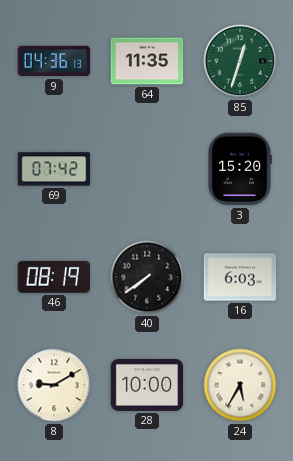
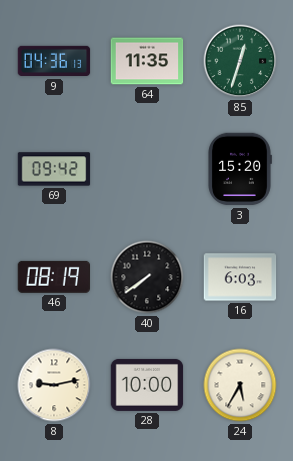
69: 07:42 -> 09:42
8: 9:10 -> 9:13
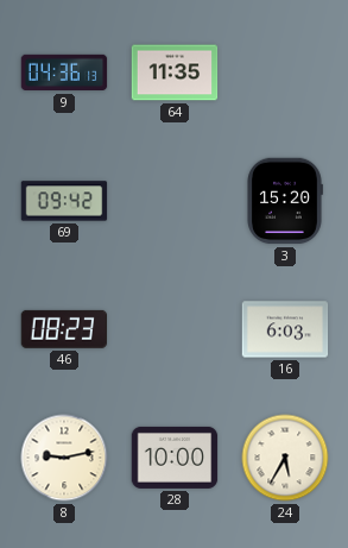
85: 12:33 -> none
46: 08:19 -> 08:23
40: 7:39 -> none
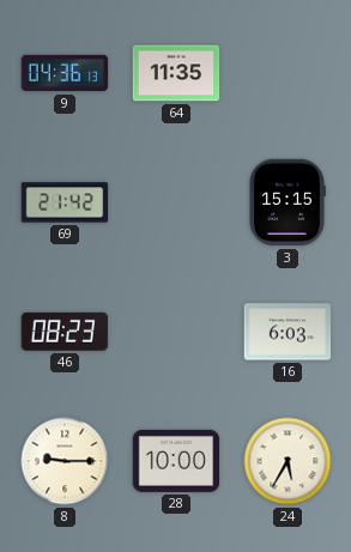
69: 09:42 -> 21:42
3: 15:20 -> 15:15
8: 9:13 -> 9:15
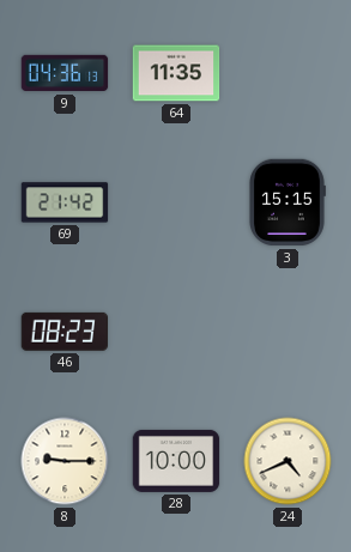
16: 6:03 -> none
24: 5:35 -> 4:41
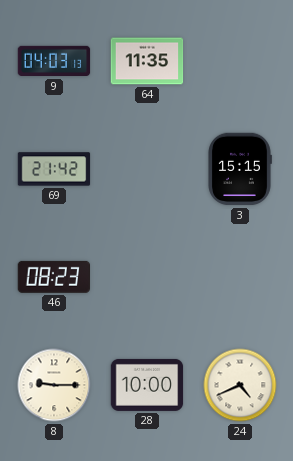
9: 04:36 -> 04:03
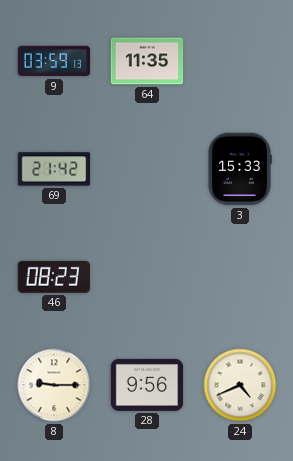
9: 04:03 -> 03:59
3: 15:15 -> 15:33
28: 10:00 -> 9:56
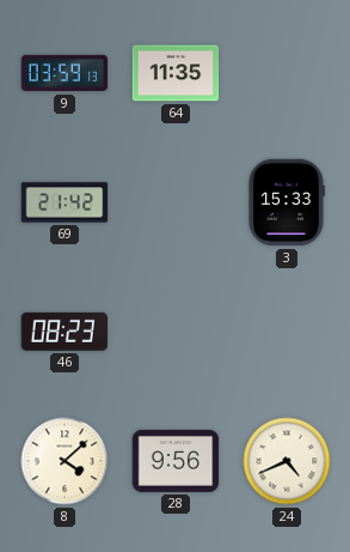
8: 9:15 -> 4:08
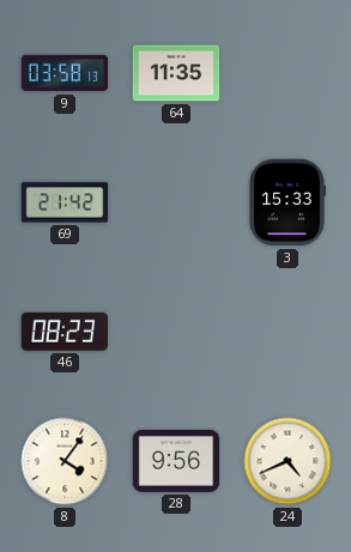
9: 03:59 -> 03:58
8: 4:08 -> 4:06
